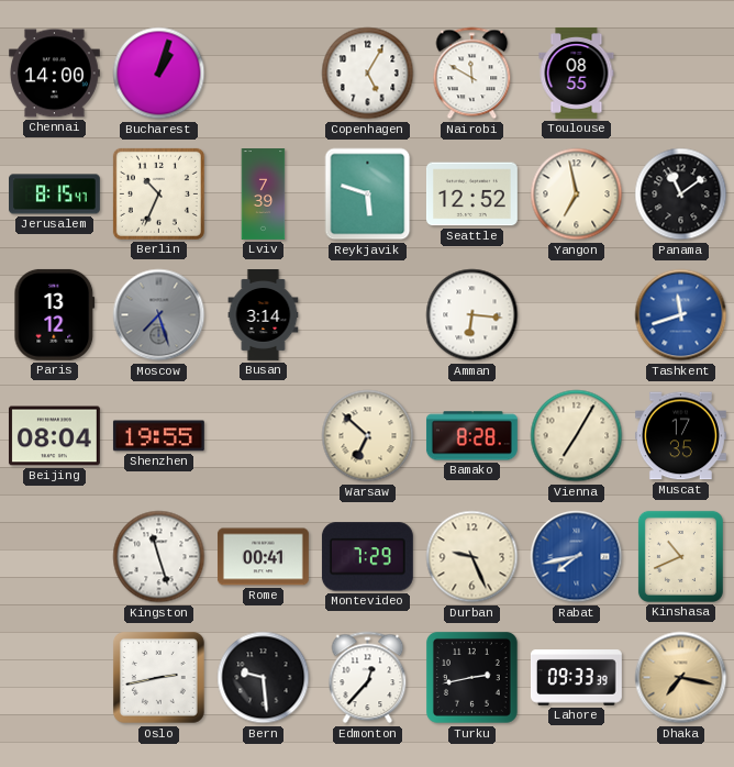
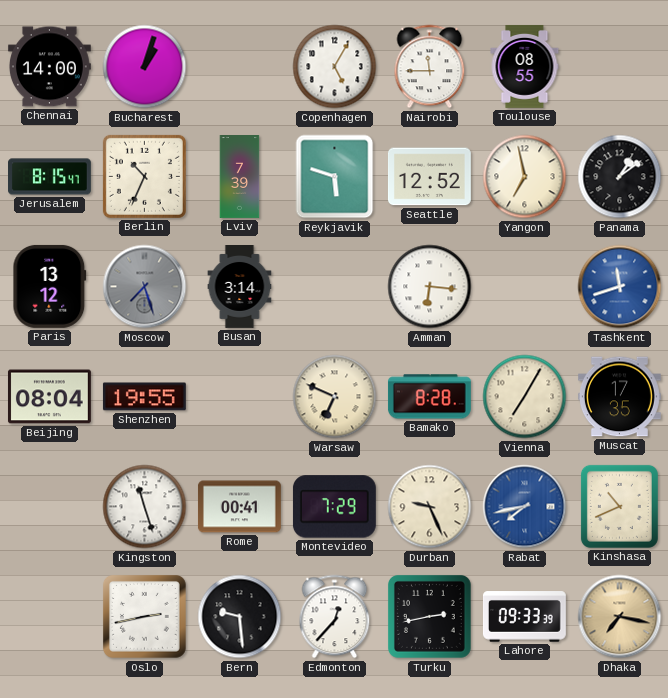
Nairobi: 11:50 -> 11:45
Panama: 11:09 -> 1:09
Warsaw: 6:52 -> 6:49
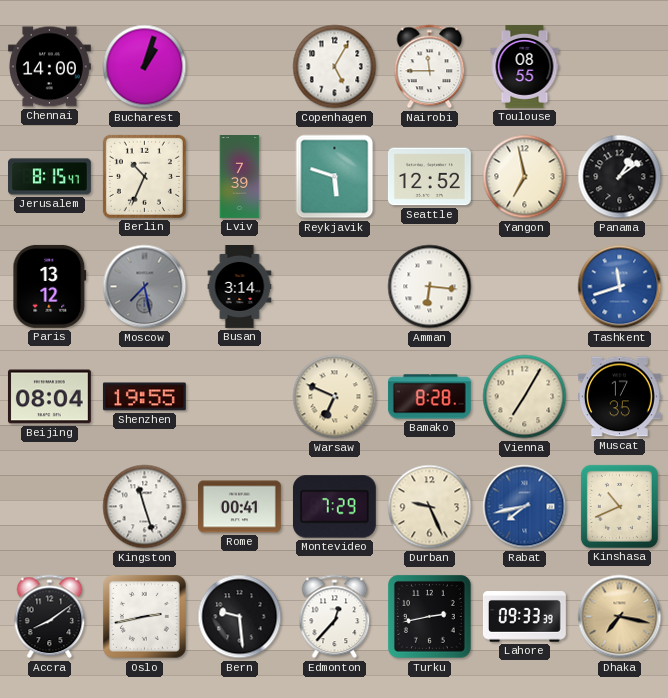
Moscow: 7:27 -> 7:28
Accra: none -> 8:09
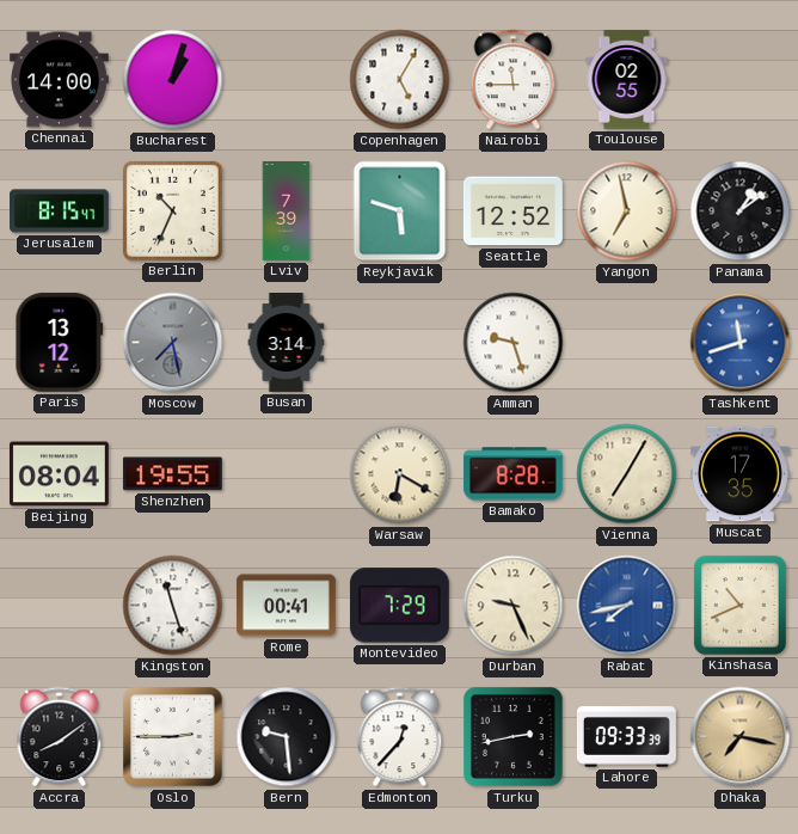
Toulouse: 08:55 -> 02:55
Amman: 6:16 -> 9:27
Warsaw: 6:49 -> 6:20
Oslo: 2:43 -> 2:45
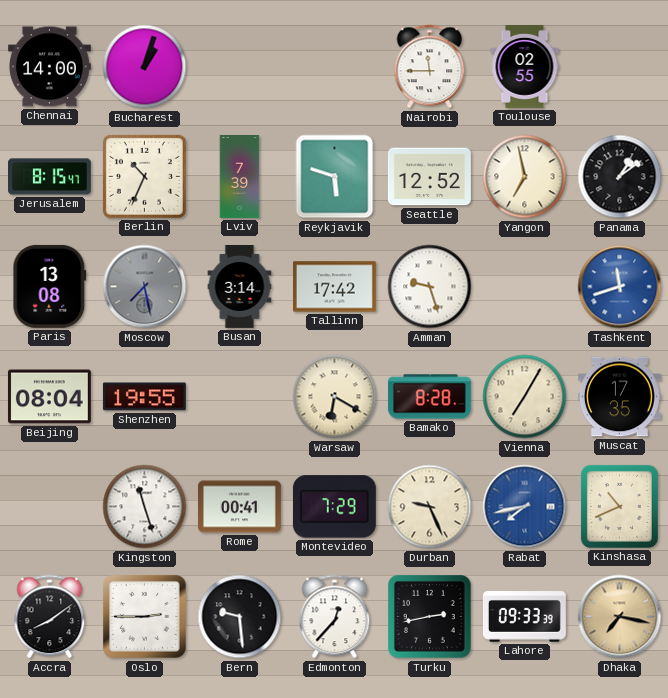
Copenhagen: 5:05 -> none
Paris: 13:12 -> 13:08
Tallinn: none -> 17:42
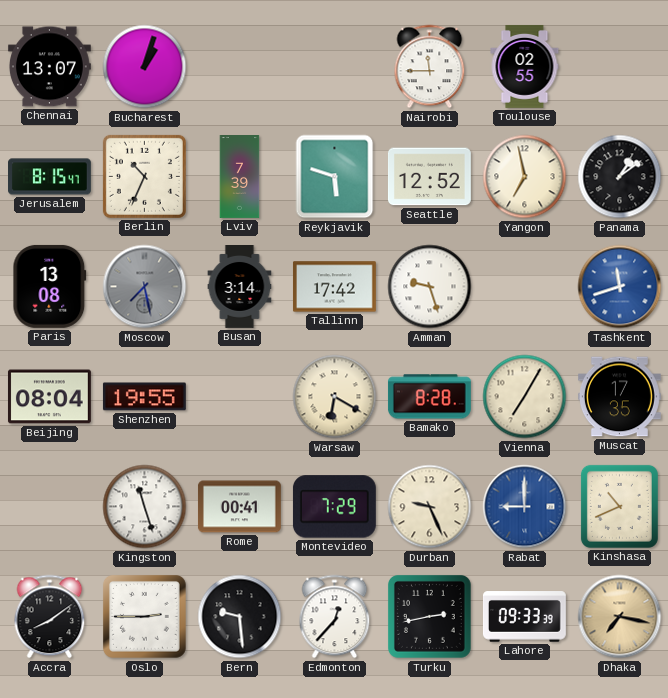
Chennai: 14:00 -> 13:07
Rabat: 7:43 -> 9:00
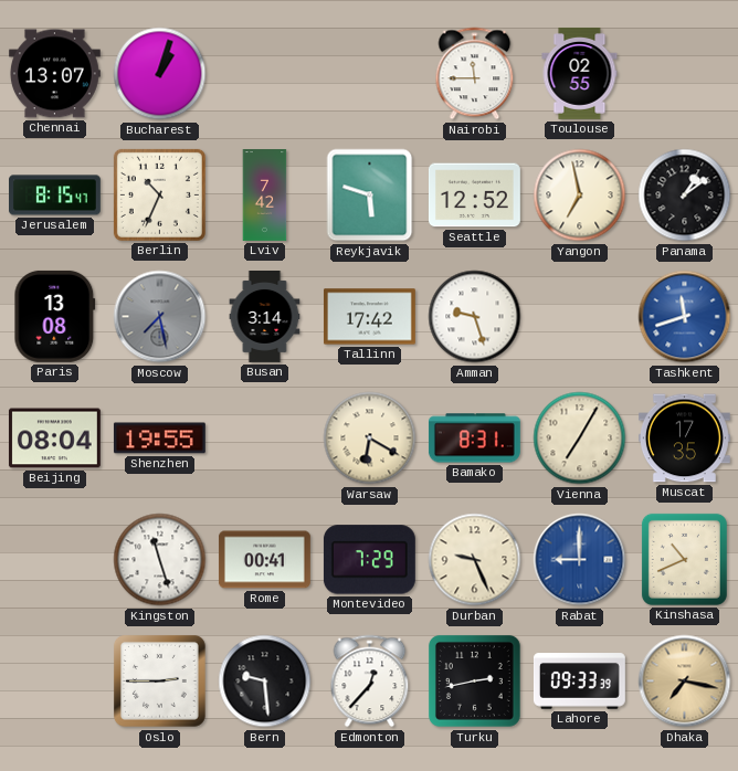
Lviv: 7:39 -> 7:42
Bamako: 8:28 -> 8:31
Accra: 8:09 -> none
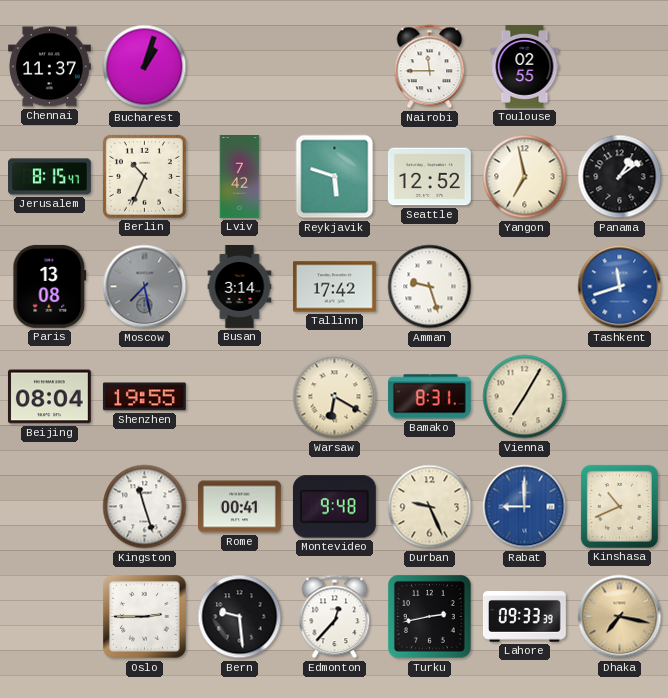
Chennai: 13:07 -> 11:37
Muscat: 17:35 -> none
Montevideo: 7:29 -> 9:48
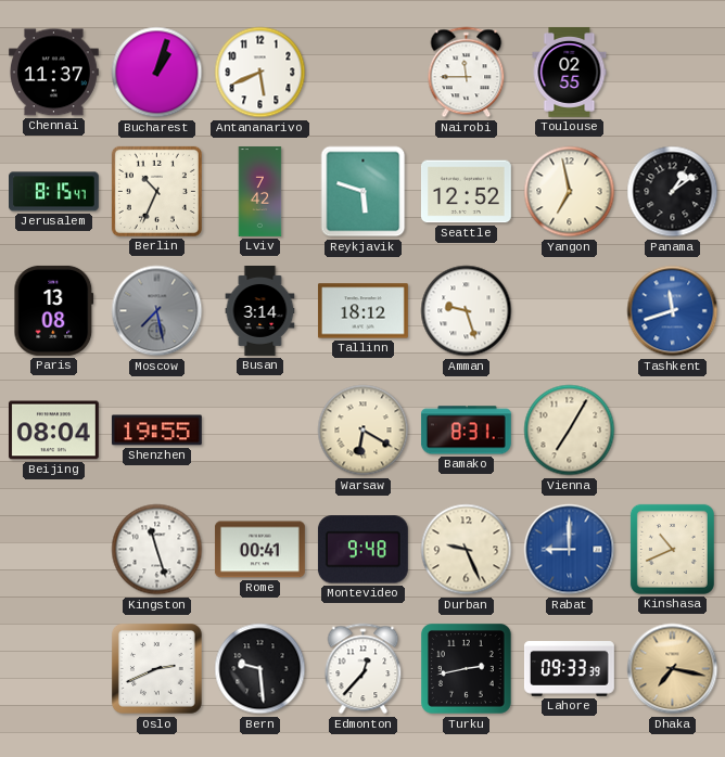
Antananarivo: none -> 5:41
Tallinn: 17:42 -> 18:12
Oslo: 2:45 -> 2:41
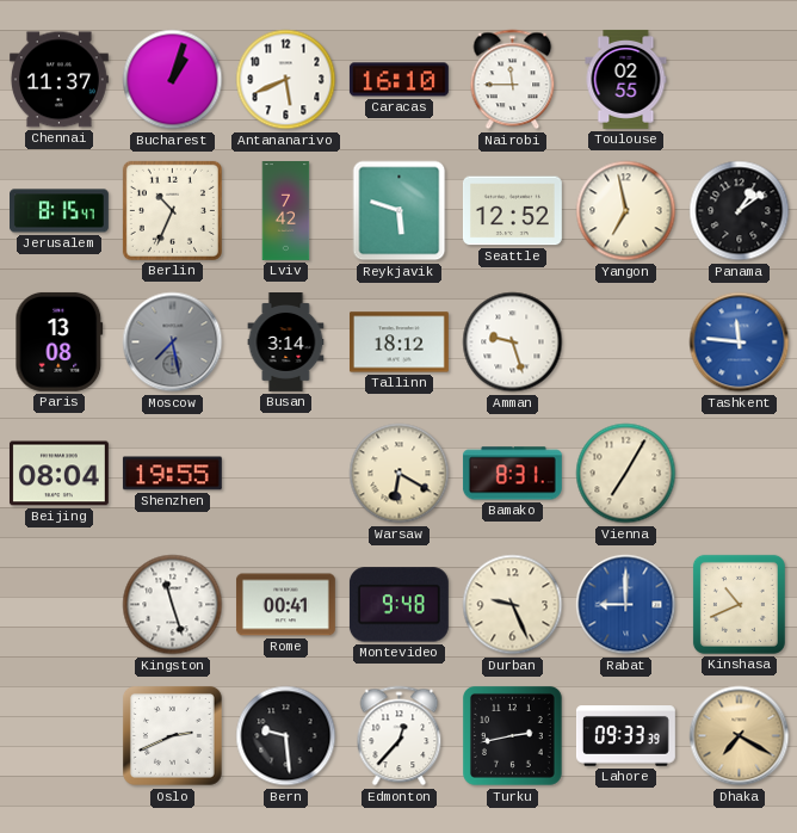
Caracas: none -> 16:10
Tashkent: 11:42 -> 11:46
Dhaka: 7:17 -> 7:20
